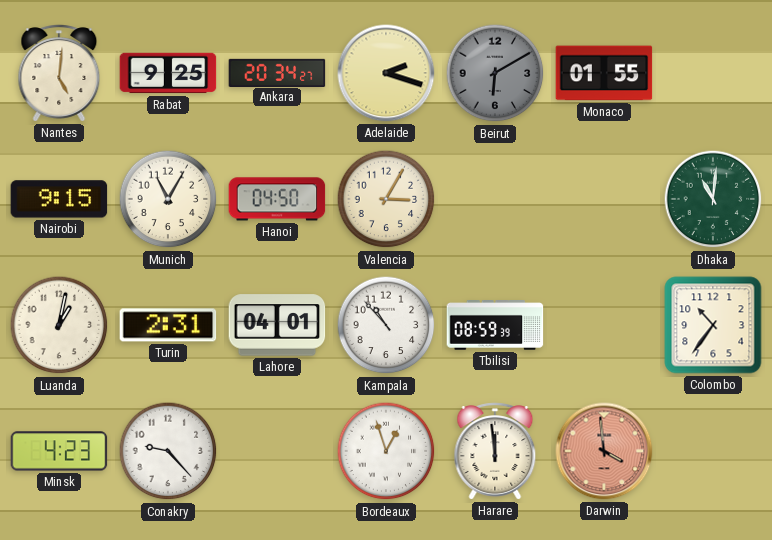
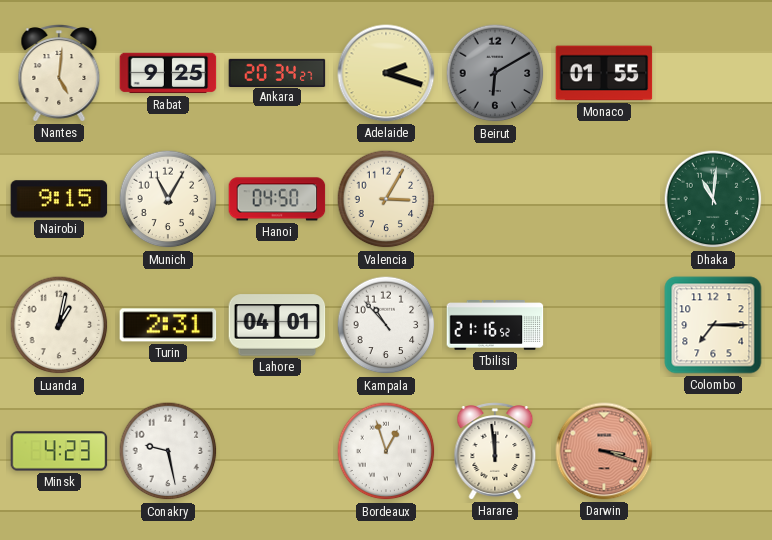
Tbilisi: 08:59 -> 21:16
Colombo: 10:36 -> 7:15
Conakry: 9:23 -> 9:28
Darwin: 3:59 -> 3:18
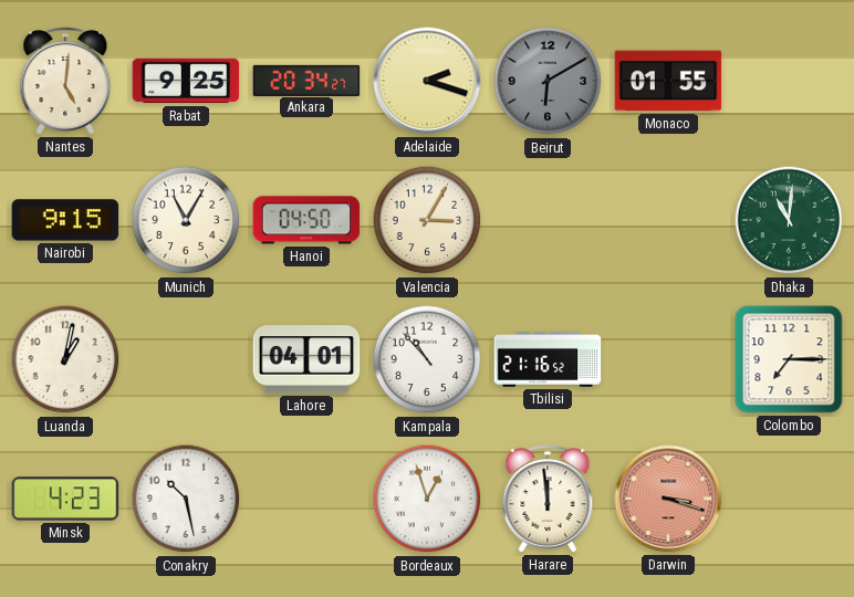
Turin: 2:31 -> none
Conakry: 9:28 -> 10:28
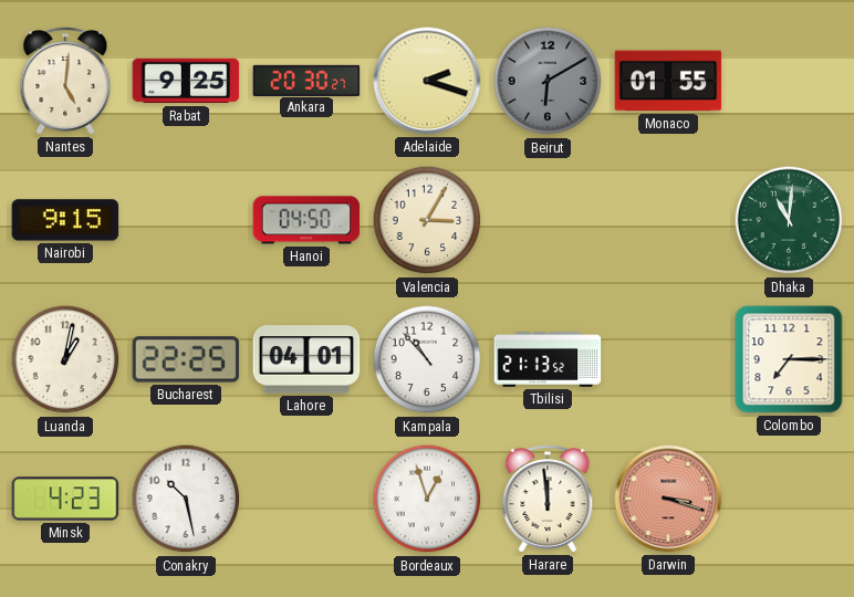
Ankara: 20:34 -> 20:30
Munich: 11:05 -> none
Bucharest: none -> 22:25
Tbilisi: 21:16 -> 21:13
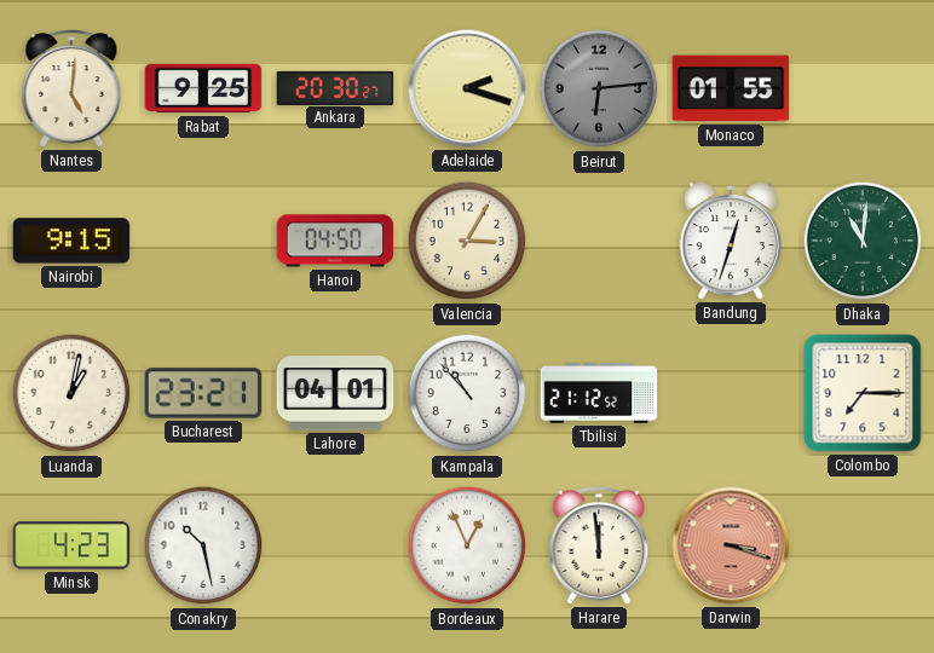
Beirut: 6:10 -> 6:14
Bandung: none -> 12:33
Bucharest: 22:25 -> 23:21
Tbilisi: 21:13 -> 21:12
Bordeaux: 12:57 -> 12:56
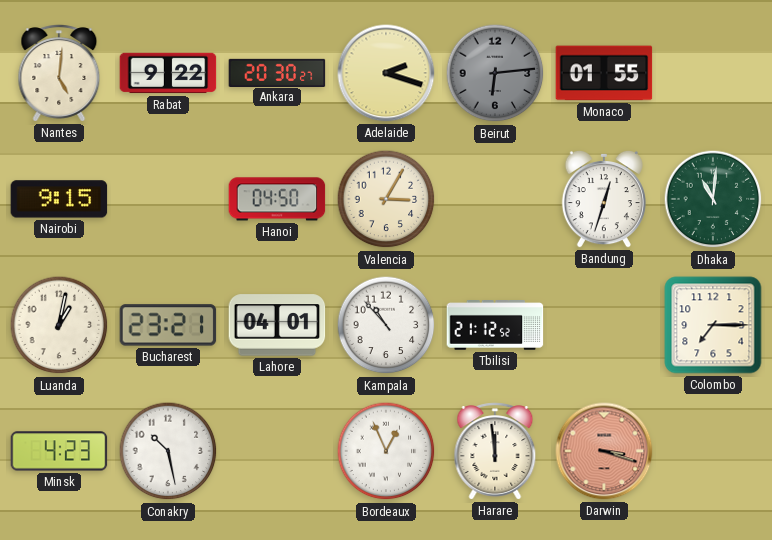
Rabat: 9:25 -> 9:22
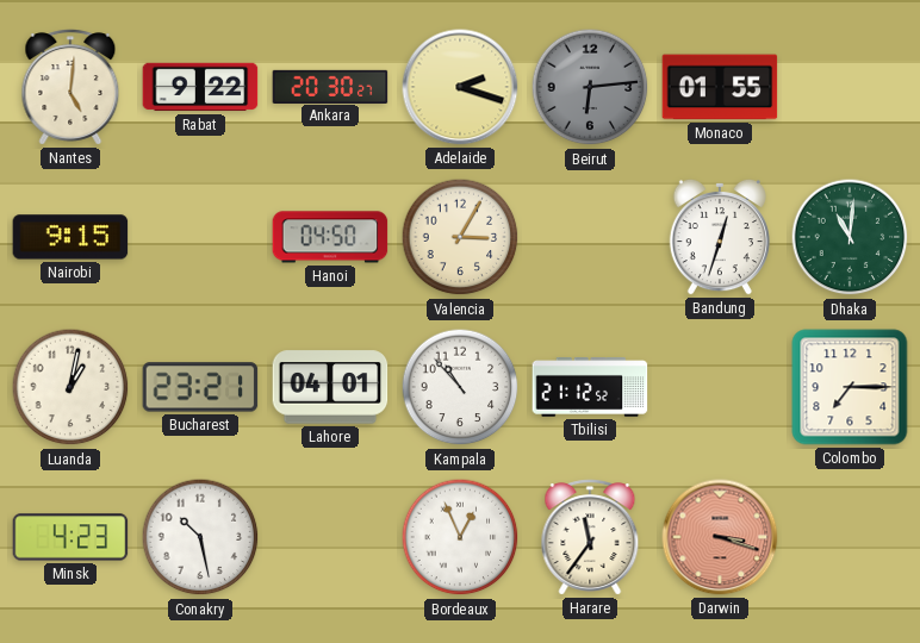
Harare: 11:59 -> 11:36
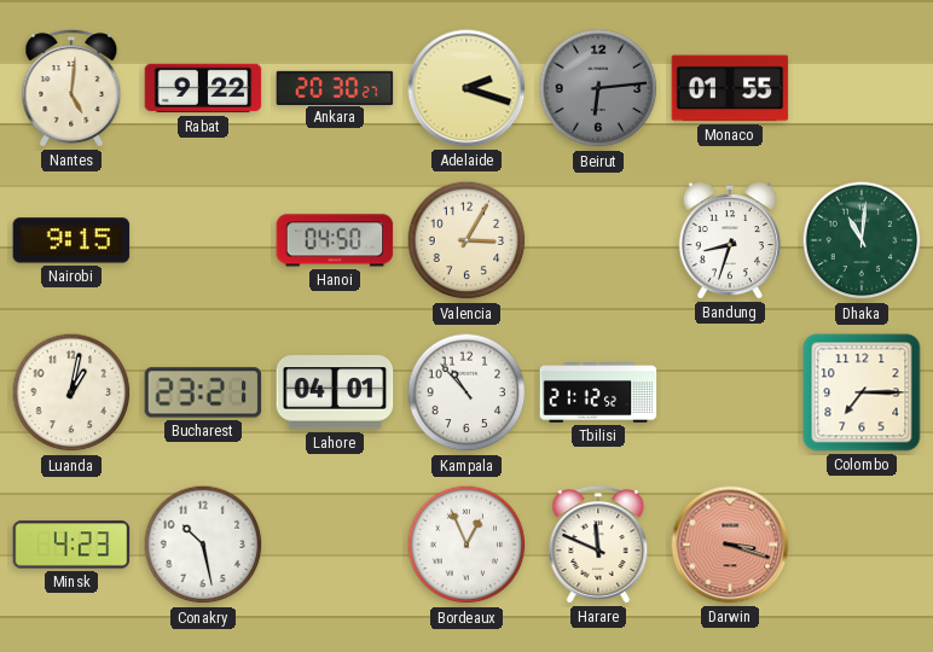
Bandung: 12:33 -> 8:33
Harare: 11:36 -> 11:49
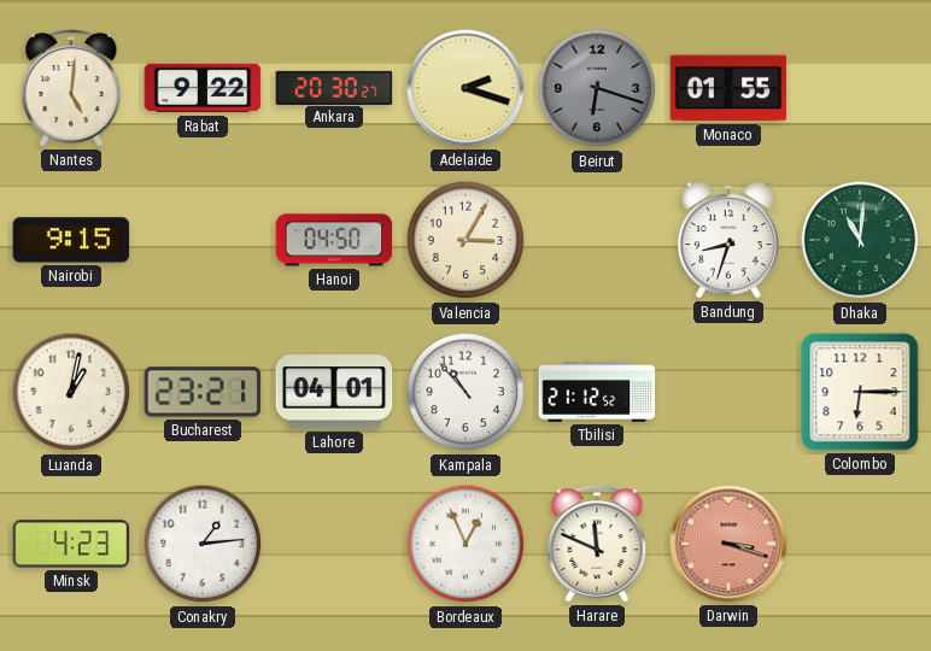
Beirut: 6:14 -> 6:18
Colombo: 7:15 -> 6:15
Conakry: 10:28 -> 1:14
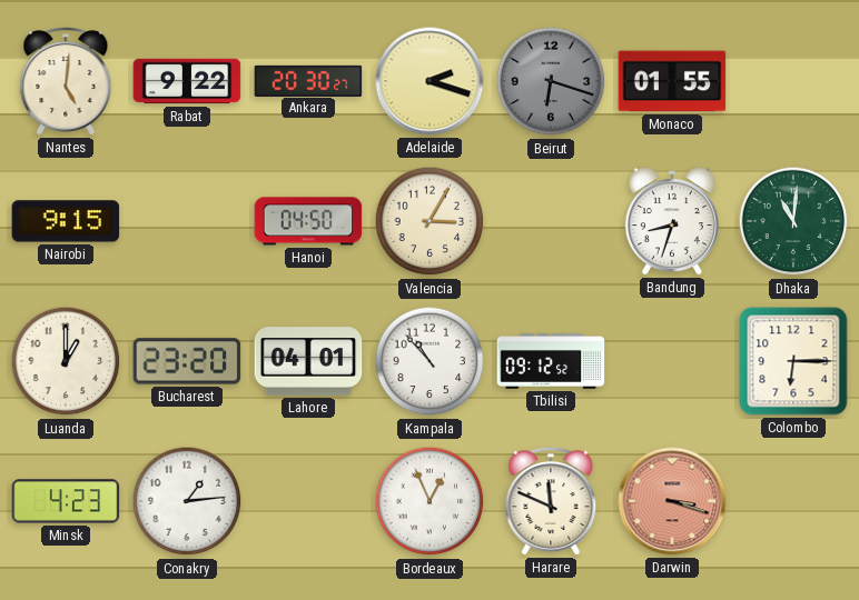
Luanda: 1:02 -> 1:00
Bucharest: 23:21 -> 23:20
Tbilisi: 21:12 -> 09:12
